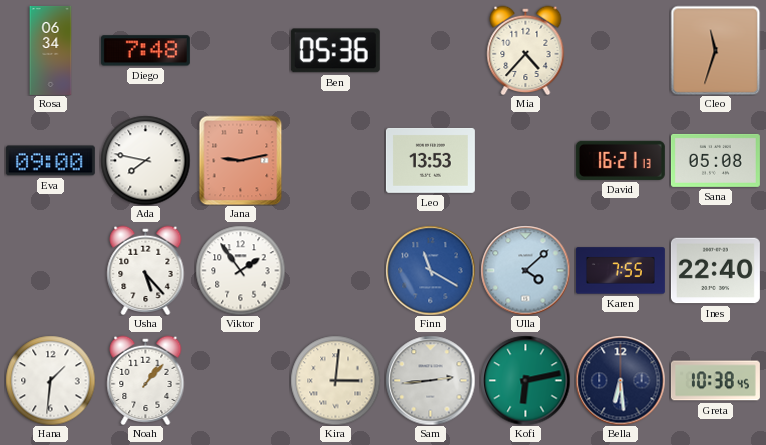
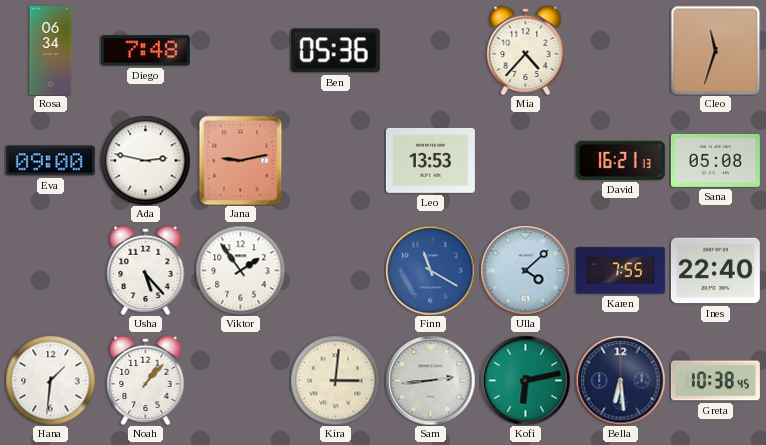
Ada: 7:47 -> 2:47
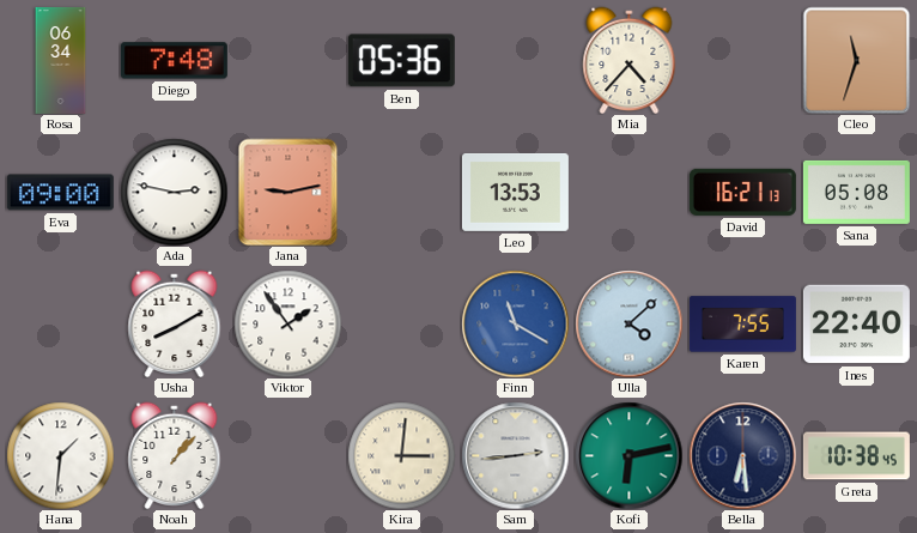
Usha: 5:23 -> 8:10
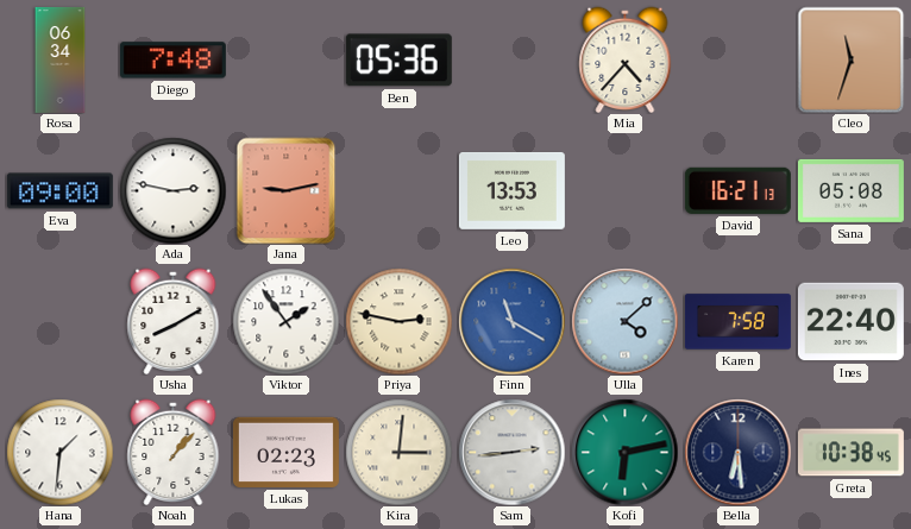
Priya: none -> 2:47
Karen: 7:55 -> 7:58
Lukas: none -> 02:23
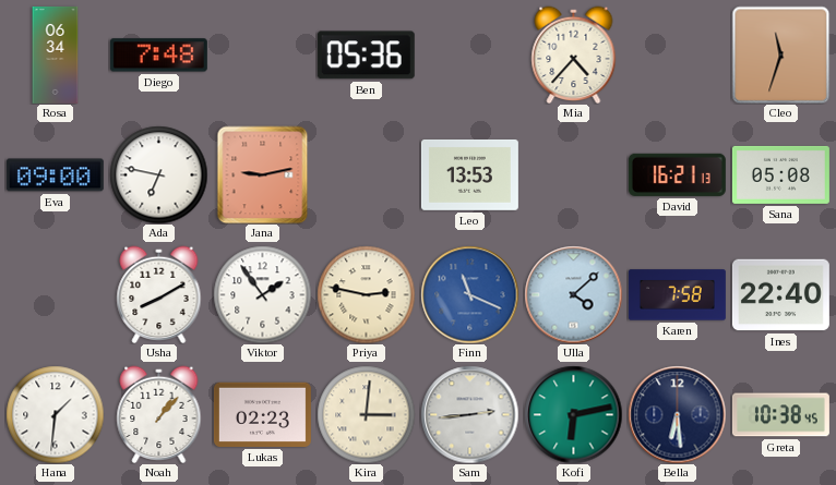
Ada: 2:47 -> 6:47
Finn: 11:20 -> 11:19
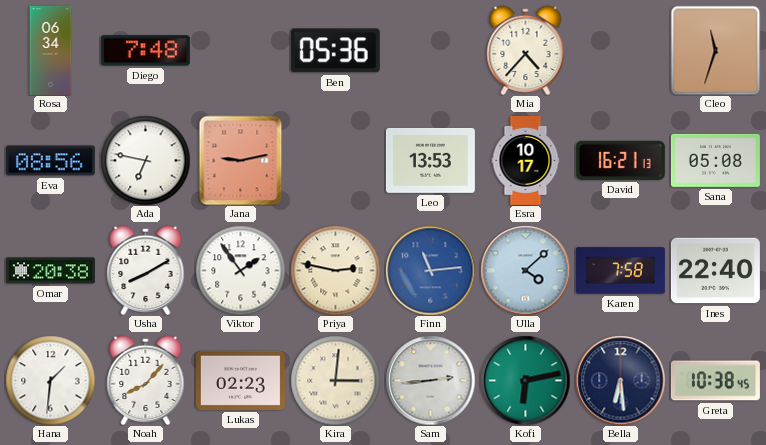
Eva: 09:00 -> 08:56
Esra: none -> 10:17
Omar: none -> 20:38
Finn: 11:19 -> 11:14
Noah: 1:07 -> 8:07
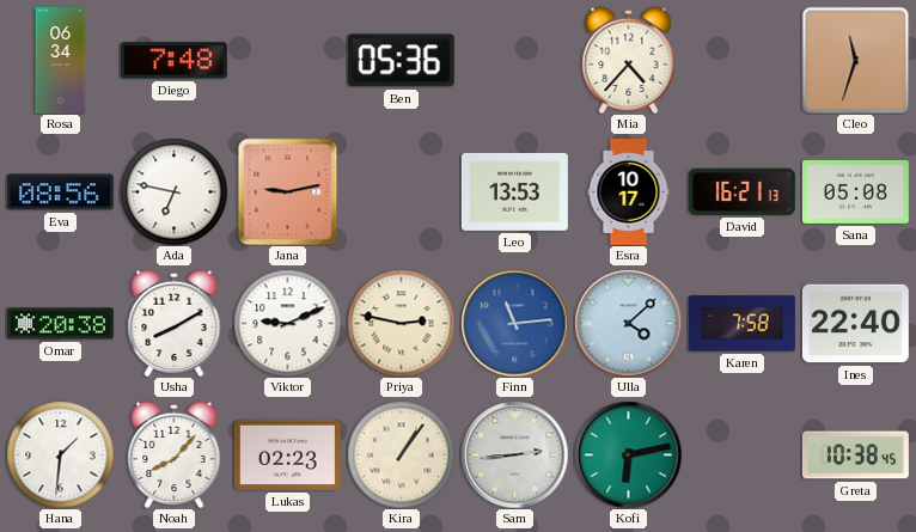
Viktor: 1:54 -> 9:11
Kira: 3:01 -> 1:06
Bella: 6:29 -> none
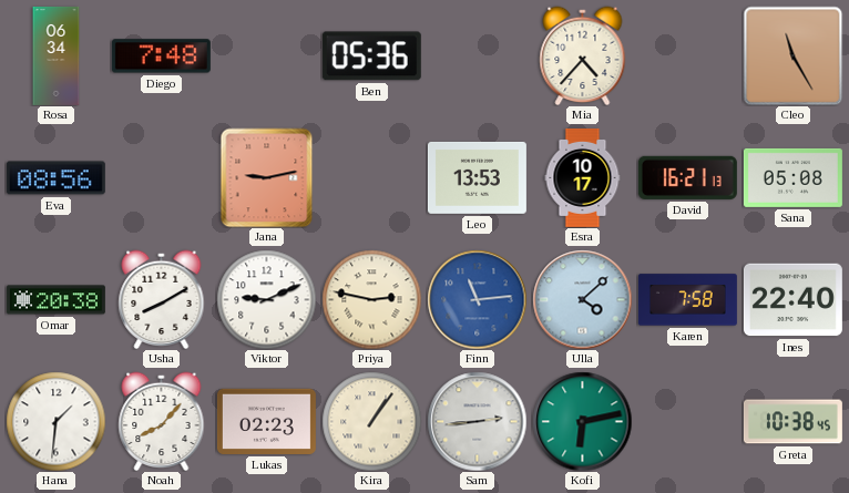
Cleo: 11:33 -> 11:25
Ada: 6:47 -> none
